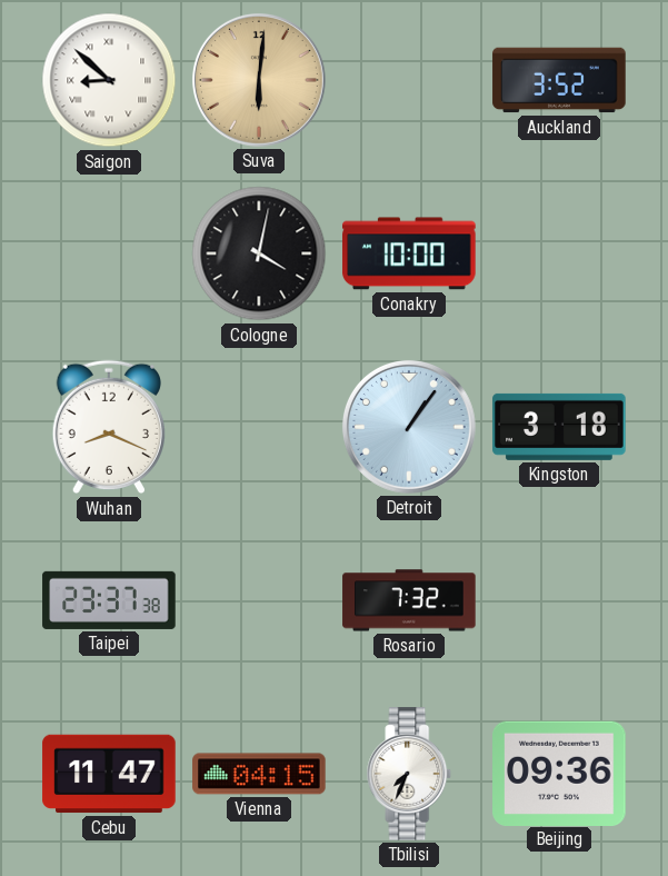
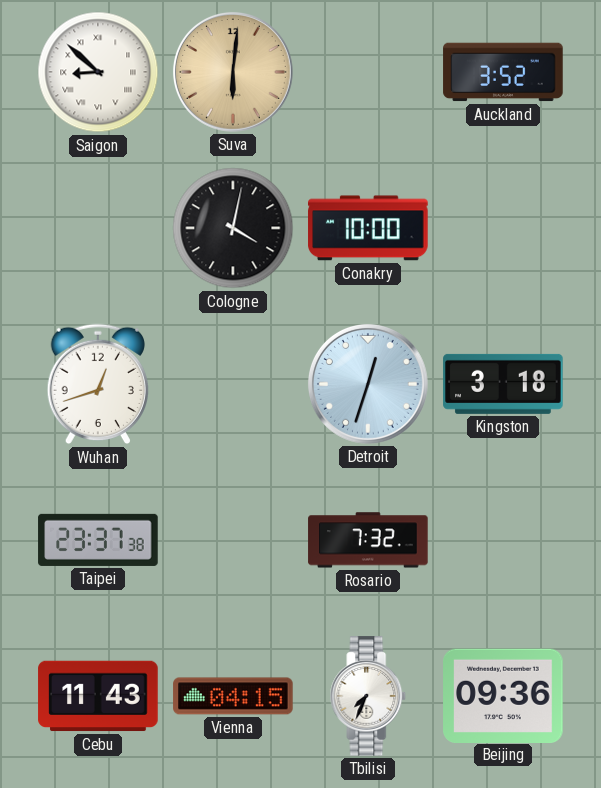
Wuhan: 8:19 -> 12:42
Detroit: 1:06 -> 12:33
Cebu: 11:47 -> 11:43
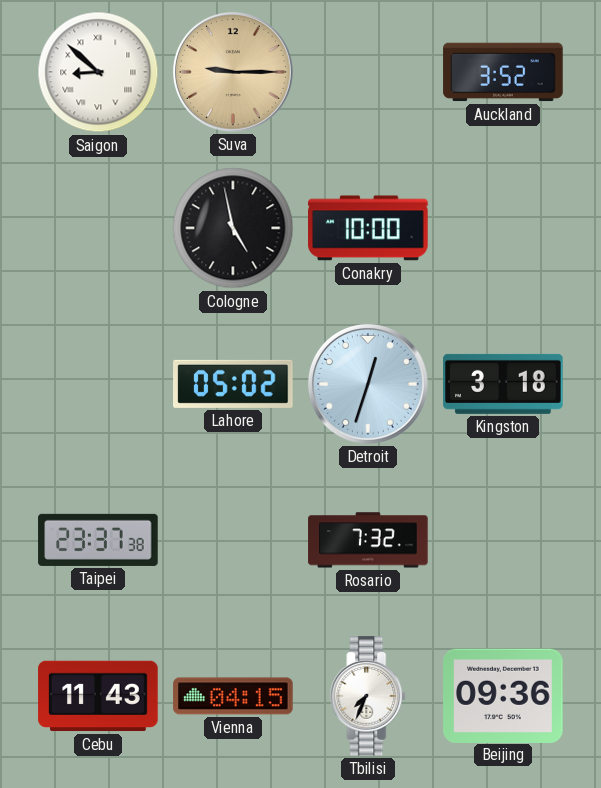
Suva: 6:01 -> 9:15
Cologne: 4:02 -> 4:58
Wuhan: 12:42 -> none
Lahore: none -> 05:02
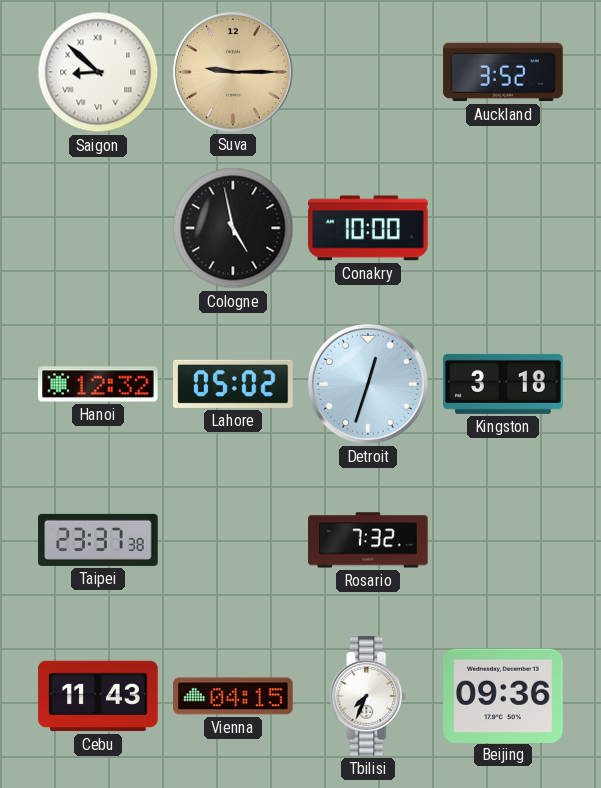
Hanoi: none -> 12:32
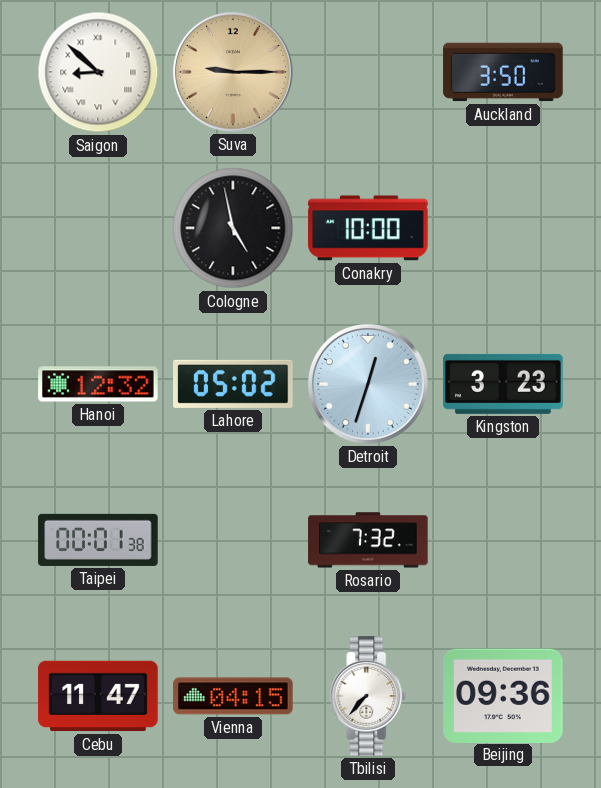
Auckland: 3:52 -> 3:50
Kingston: 3:18 -> 3:23
Taipei: 23:37 -> 00:01
Cebu: 11:43 -> 11:47
Tbilisi: 7:34 -> 7:37
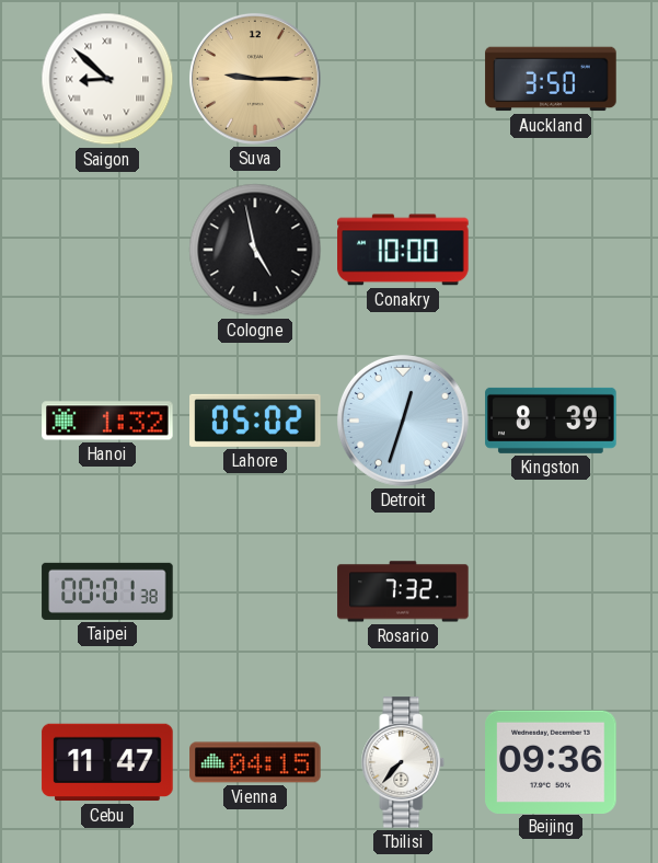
Hanoi: 12:32 -> 1:32
Kingston: 3:23 -> 8:39
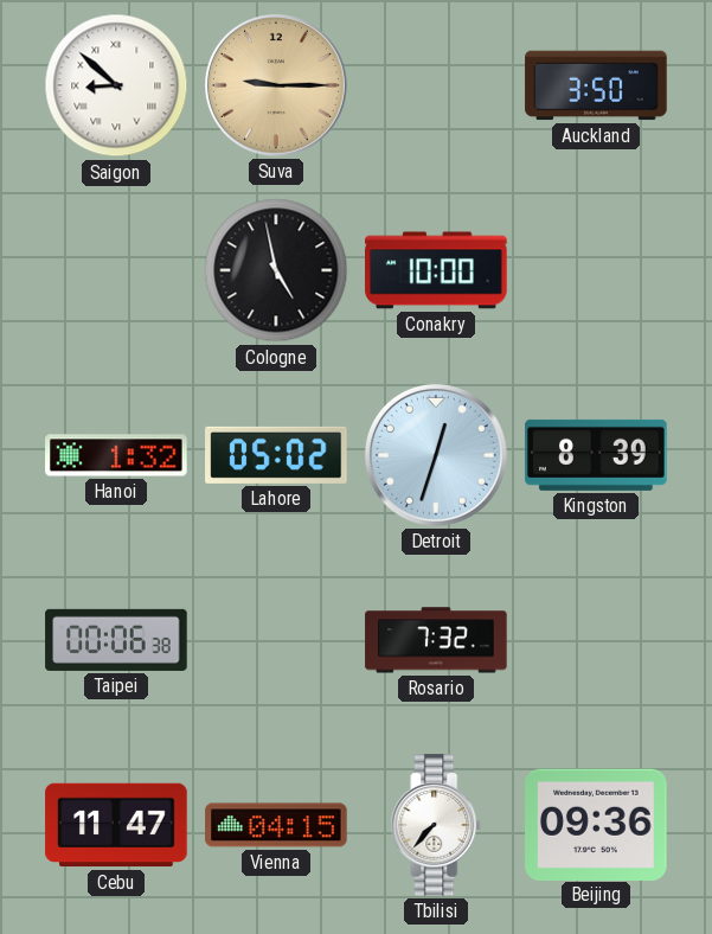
Taipei: 00:01 -> 00:06
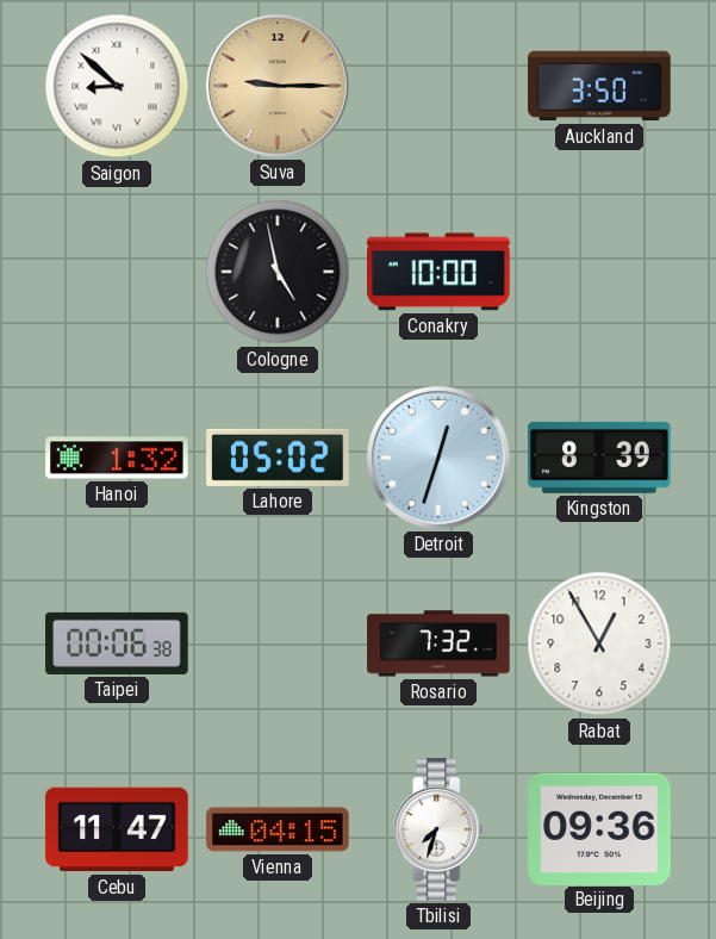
Rabat: none -> 12:55
Tbilisi: 7:37 -> 7:33
